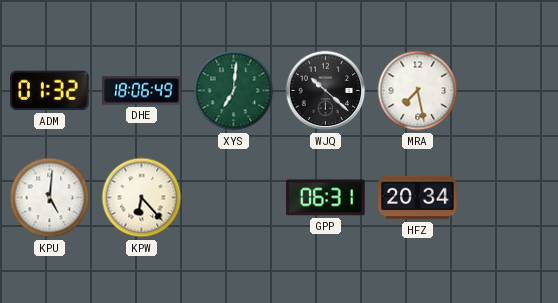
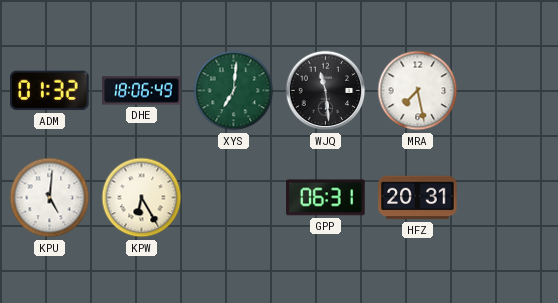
WJQ: 10:22 -> 11:29
KPW: 6:23 -> 6:25
HFZ: 20:34 -> 20:31
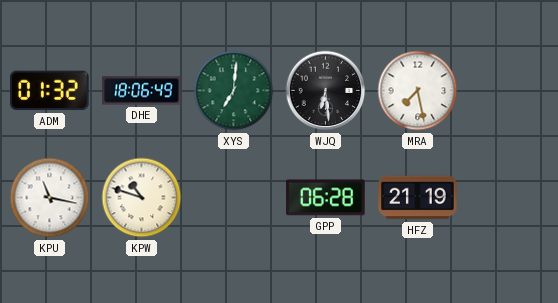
WJQ: 11:29 -> 6:29
KPU: 5:01 -> 11:17
KPW: 6:25 -> 10:48
GPP: 06:31 -> 06:28
HFZ: 20:31 -> 21:19
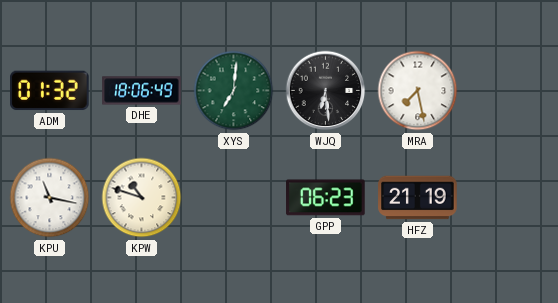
GPP: 06:28 -> 06:23
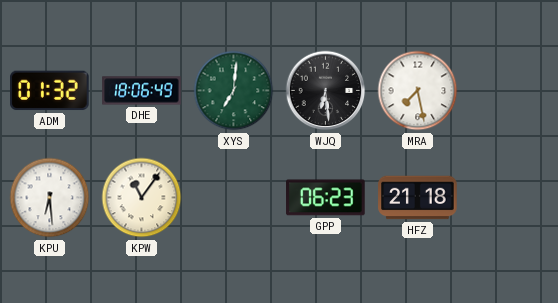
KPU: 11:17 -> 6:29
KPW: 10:48 -> 11:06
HFZ: 21:19 -> 21:18
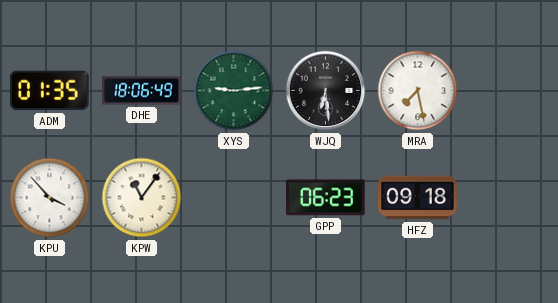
ADM: 01:32 -> 01:35
XYS: 7:01 -> 9:14
KPU: 6:29 -> 3:53
HFZ: 21:18 -> 09:18
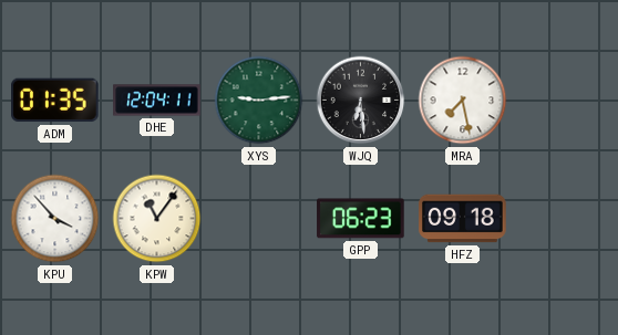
DHE: 18:06 -> 12:04
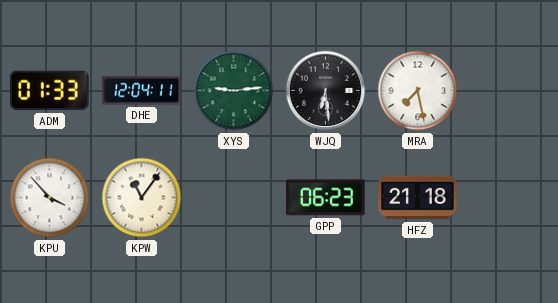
ADM: 01:35 -> 01:33
HFZ: 09:18 -> 21:18
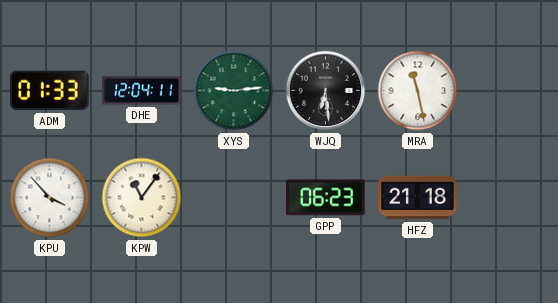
MRA: 7:28 -> 11:28
